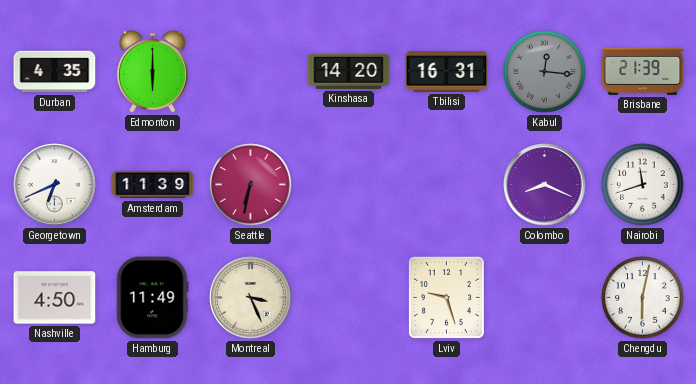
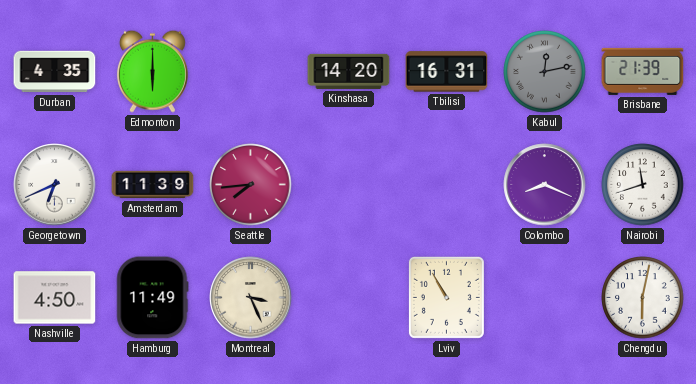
Kabul: 12:16 -> 12:13
Seattle: 6:32 -> 7:44
Lviv: 9:27 -> 10:55
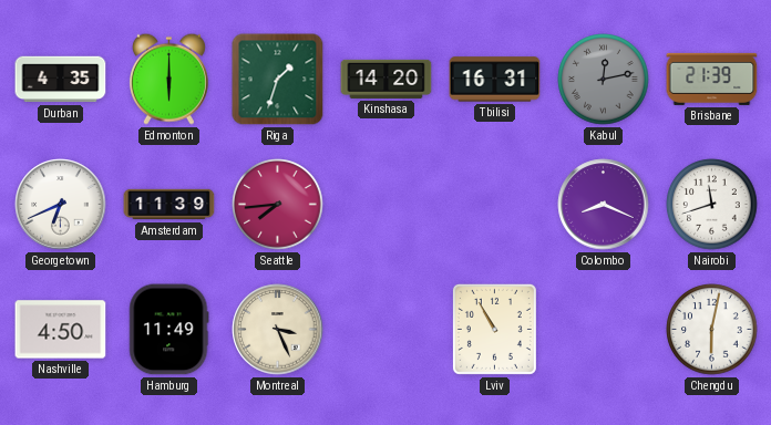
Riga: none -> 1:33
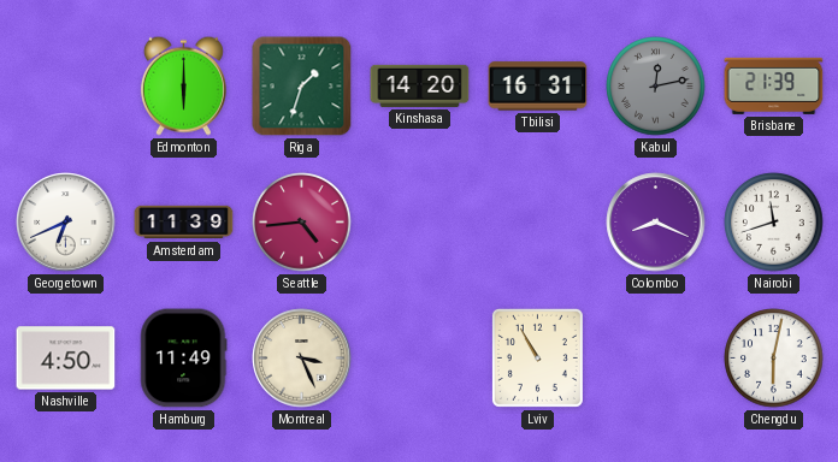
Durban: 4:35 -> none
Seattle: 7:44 -> 4:44
